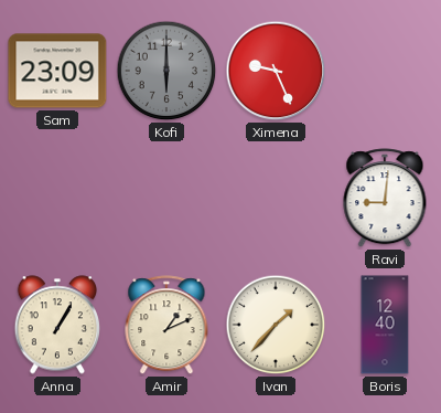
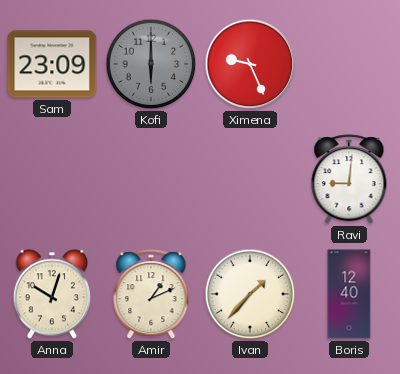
Anna: 1:05 -> 10:03
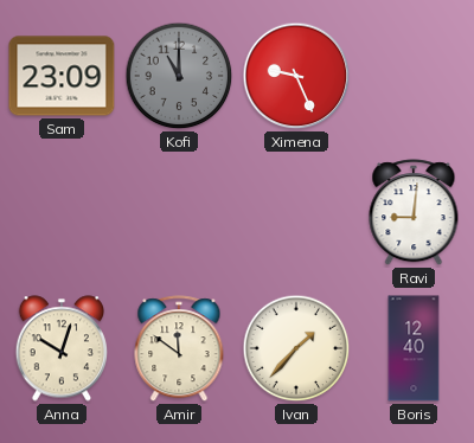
Kofi: 6:00 -> 11:00
Amir: 1:11 -> 11:51
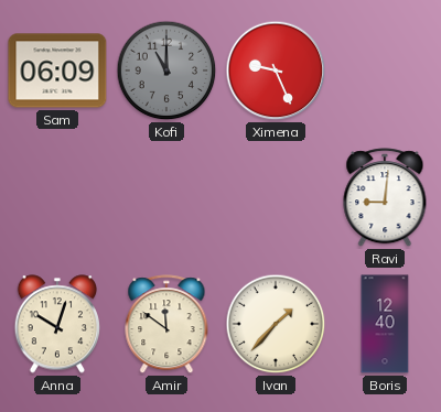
Sam: 23:09 -> 06:09
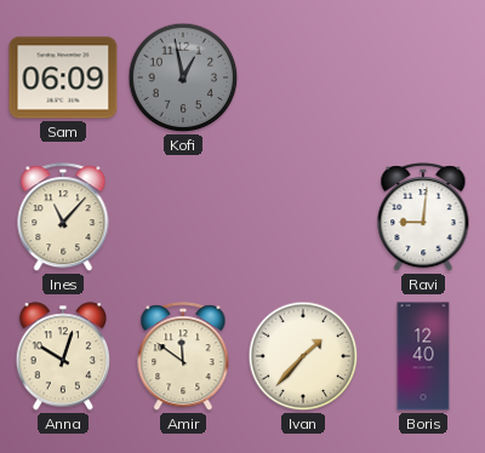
Kofi: 11:00 -> 12:58
Ximena: 9:26 -> none
Ines: none -> 11:07
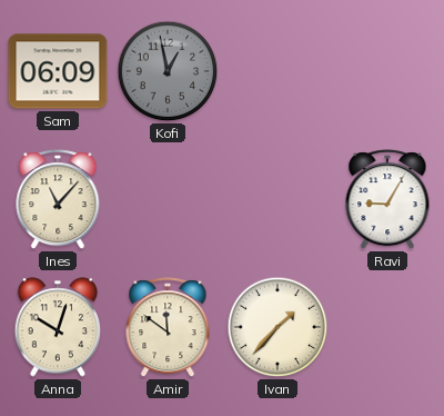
Ravi: 9:01 -> 9:05
Boris: 12:40 -> none
